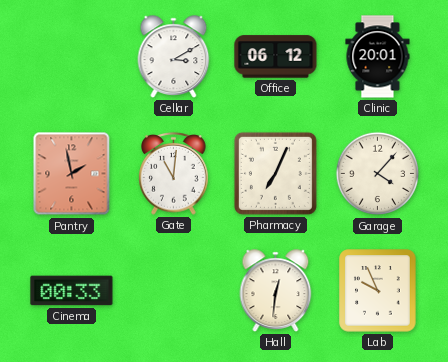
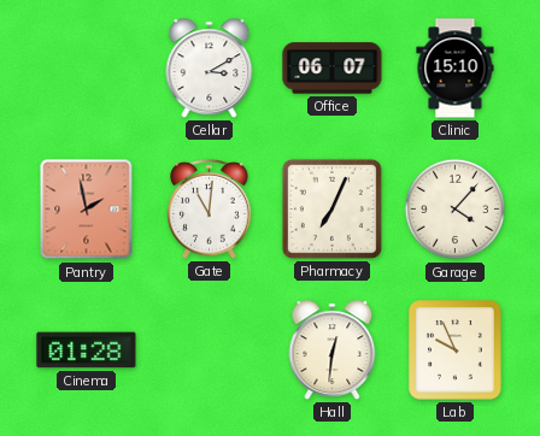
Office: 06:12 -> 06:07
Clinic: 20:01 -> 15:10
Cinema: 00:33 -> 01:28
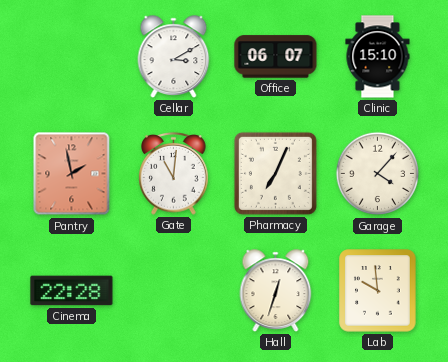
Cinema: 01:28 -> 22:28
Hall: 12:31 -> 12:33
Lab: 9:56 -> 9:59
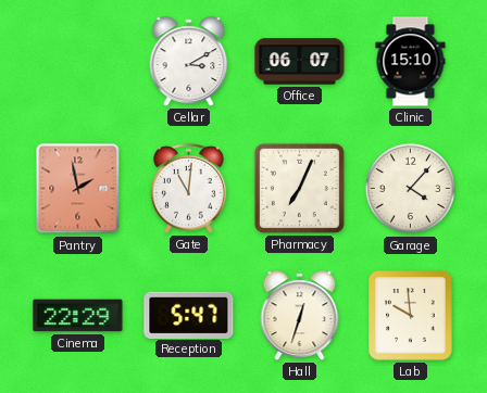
Cinema: 22:28 -> 22:29
Reception: none -> 5:47
